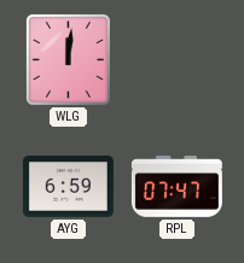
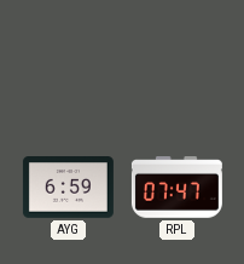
WLG: 12:01 -> none
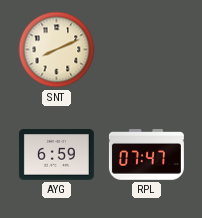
SNT: none -> 8:11
